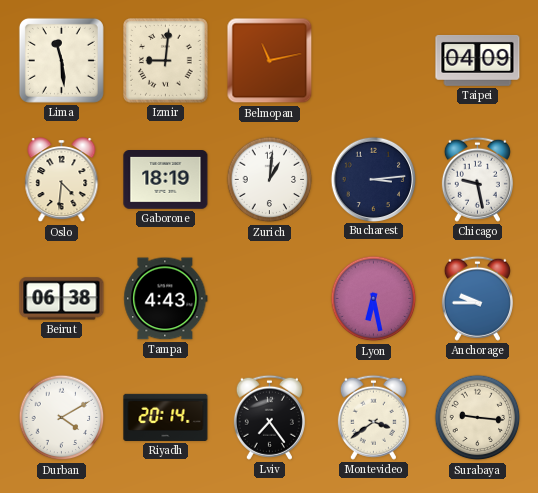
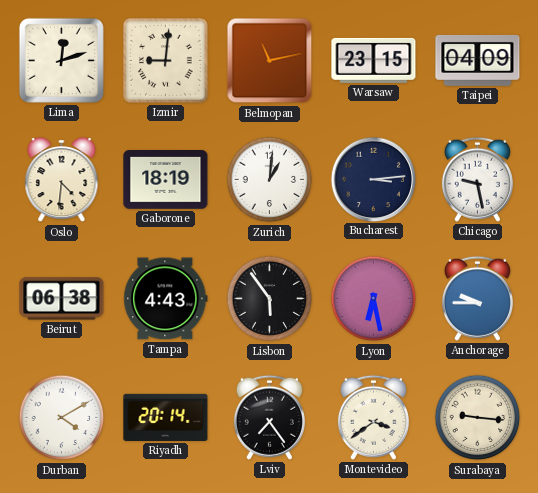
Lima: 11:29 -> 12:12
Warsaw: none -> 23:15
Lisbon: none -> 5:54
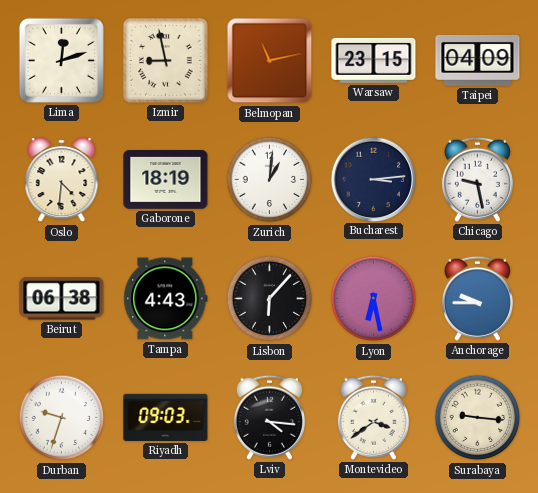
Izmir: 9:01 -> 8:58
Lisbon: 5:54 -> 6:07
Durban: 4:10 -> 9:33
Riyadh: 20:14 -> 09:03
Lviv: 7:24 -> 4:16
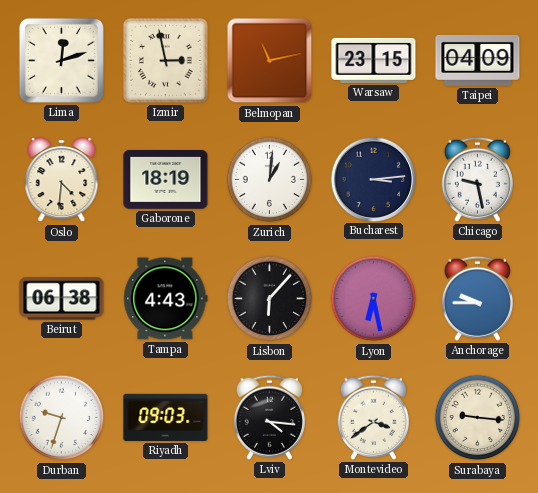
Izmir: 8:58 -> 2:58
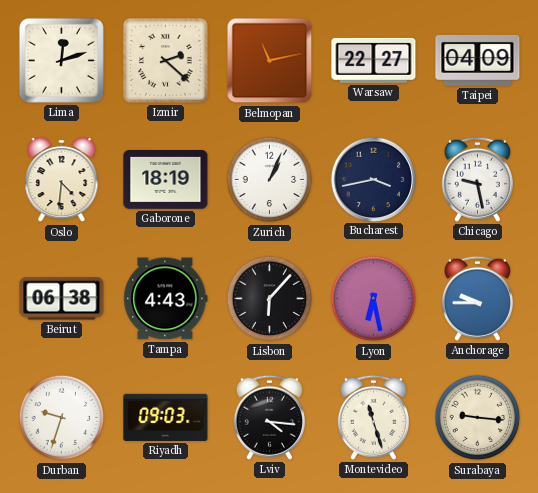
Izmir: 2:58 -> 2:22
Warsaw: 23:15 -> 22:27
Zurich: 1:01 -> 1:04
Bucharest: 3:14 -> 3:43
Montevideo: 3:39 -> 11:27
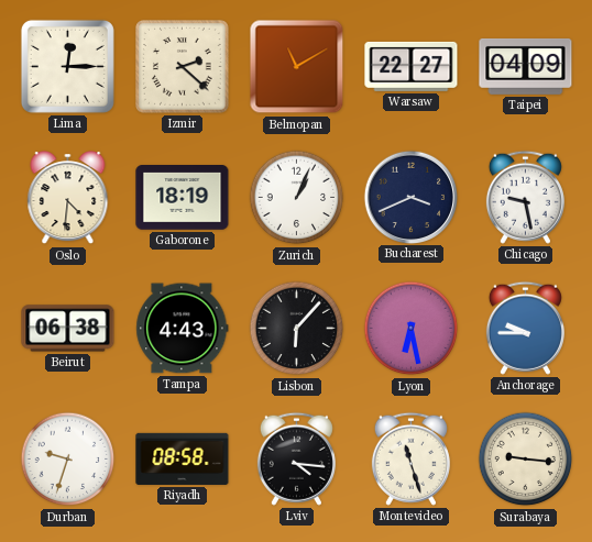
Lima: 12:12 -> 12:15
Belmopan: 11:13 -> 11:10
Bucharest: 3:43 -> 3:41
Riyadh: 09:03 -> 08:58
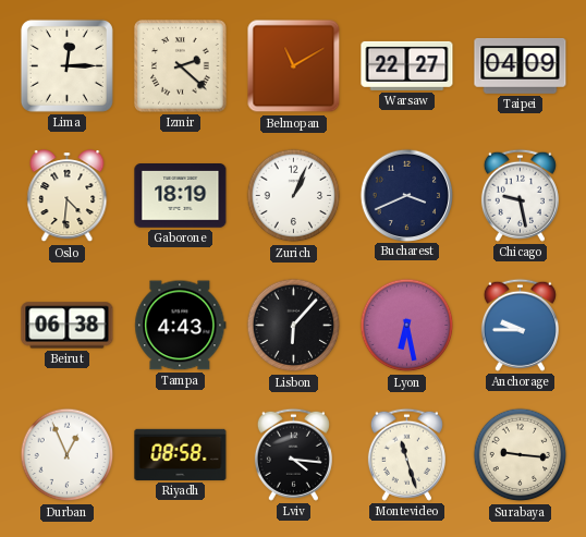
Durban: 9:33 -> 12:56
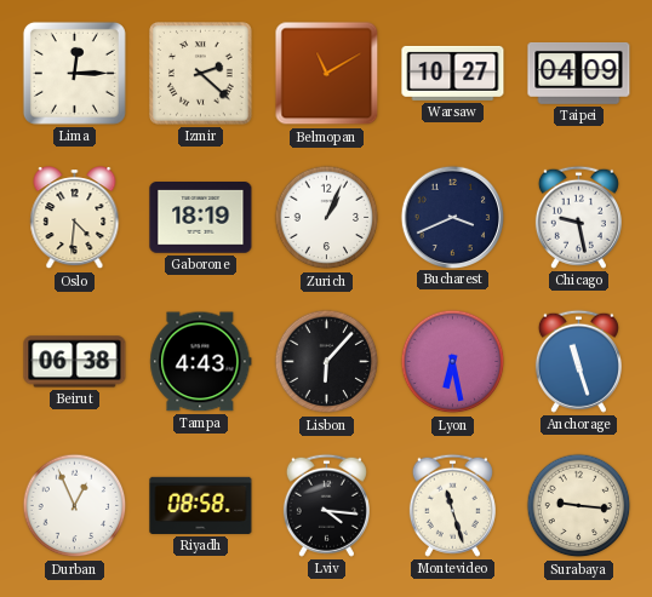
Warsaw: 22:27 -> 10:27
Anchorage: 9:45 -> 11:27
